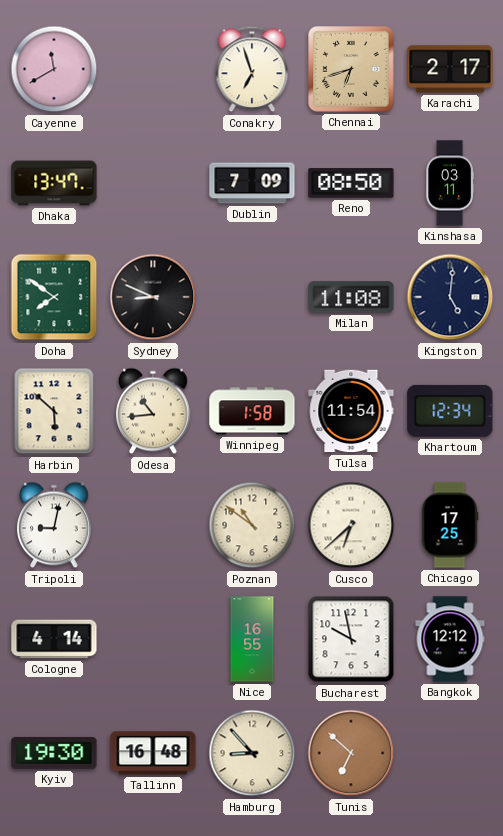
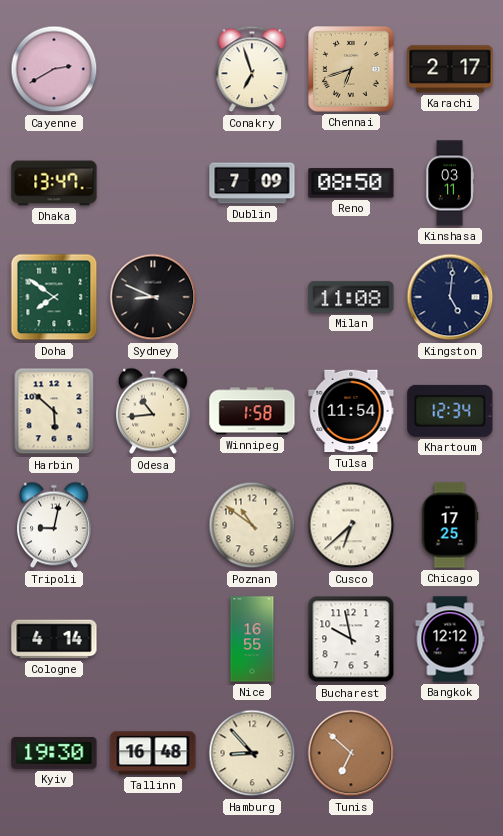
Cayenne: 11:40 -> 2:40
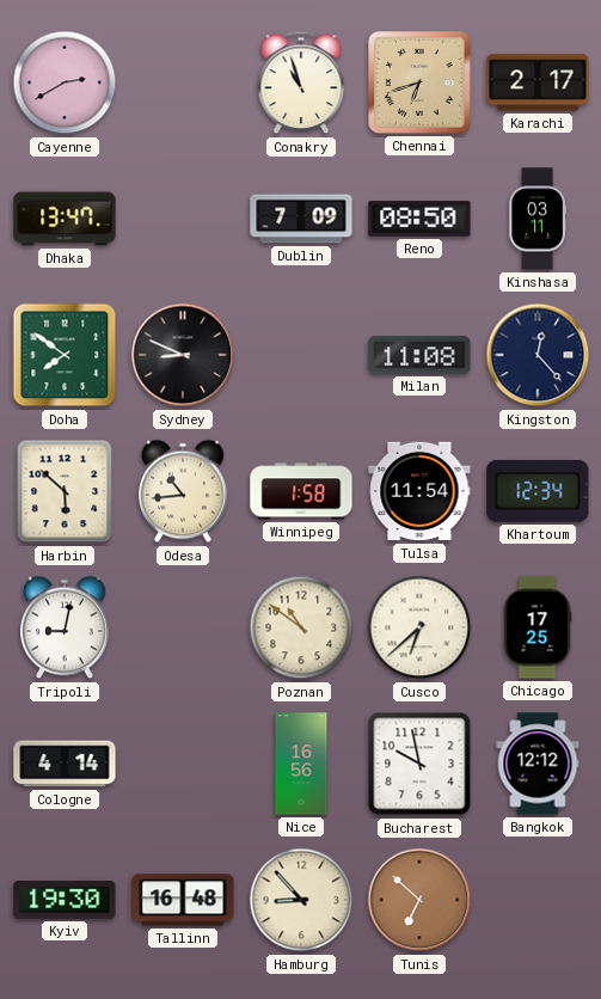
Conakry: 6:57 -> 10:57
Kingston: 5:01 -> 12:23
Nice: 16:55 -> 16:56
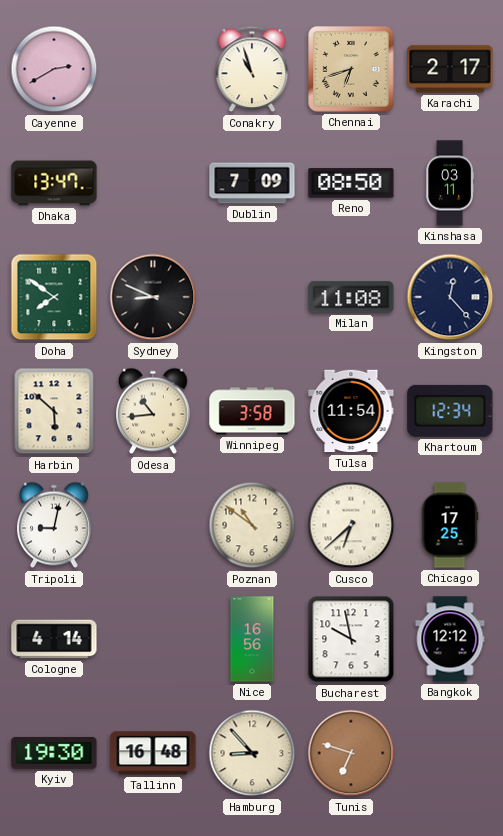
Winnipeg: 1:58 -> 3:58
Tunis: 6:52 -> 6:48
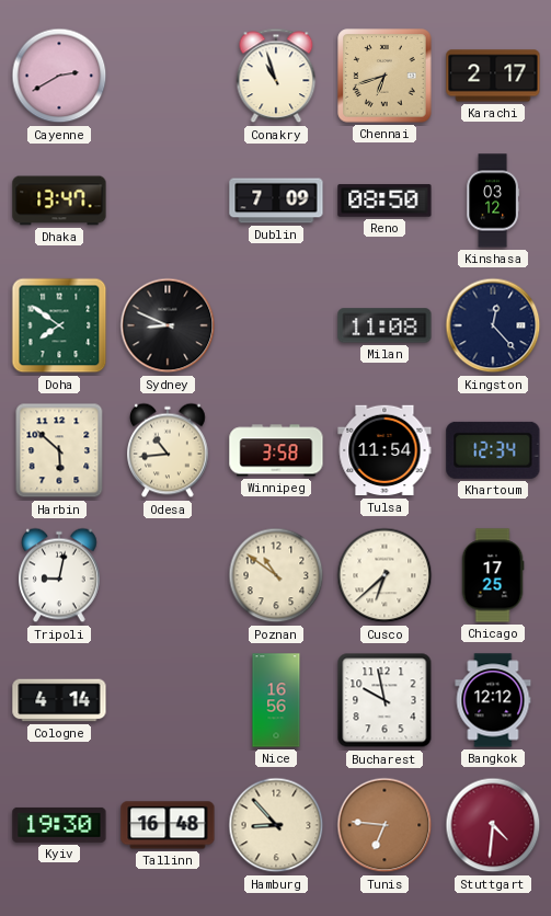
Kinshasa: 03:11 -> 03:12
Tunis: 6:48 -> 6:46
Stuttgart: none -> 4:31
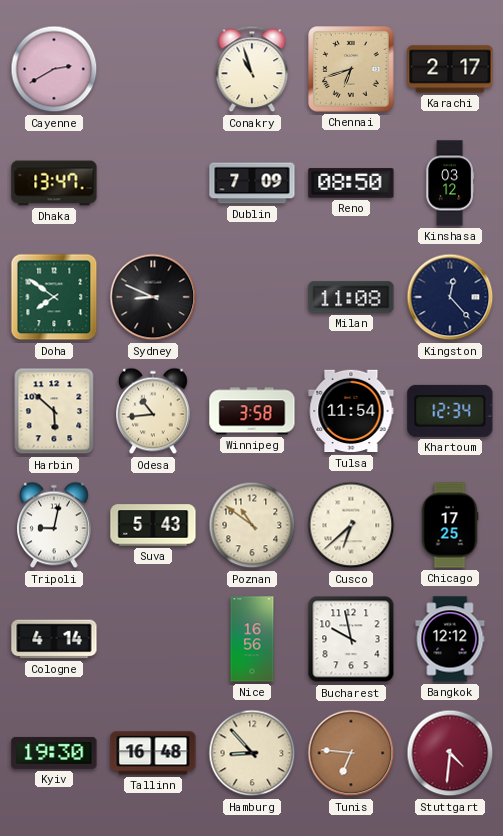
Suva: none -> 5:43
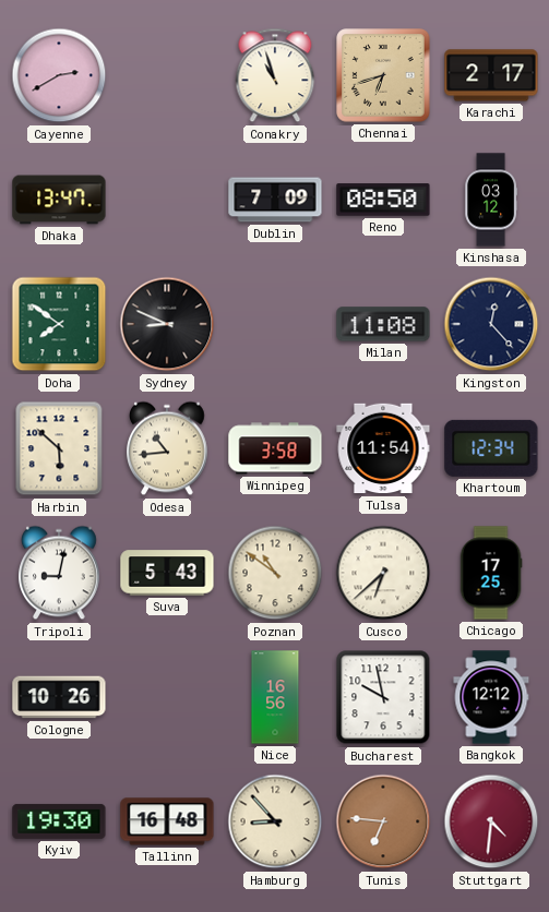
Cologne: 4:14 -> 10:26
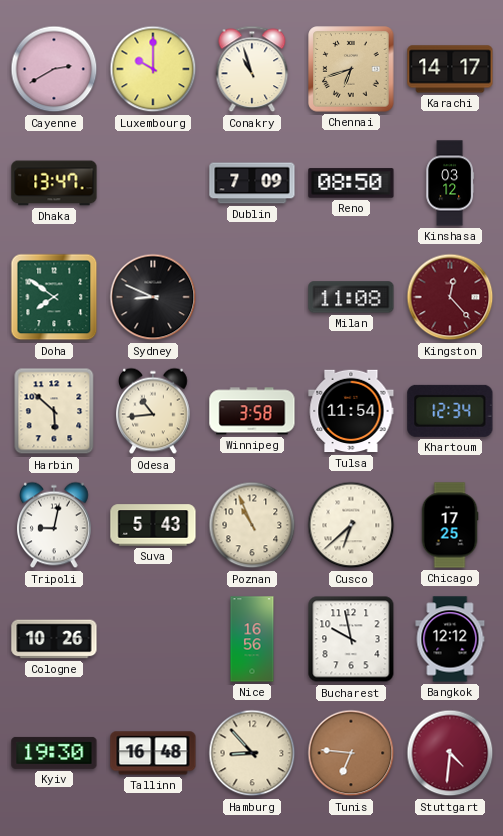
Luxembourg: none -> 10:00
Karachi: 2:17 -> 14:17
Kingston dial: navy -> burgundy
Poznan: 10:51 -> 10:56
